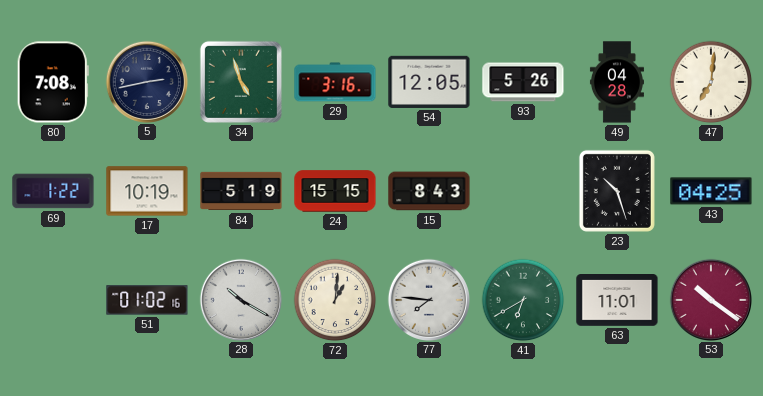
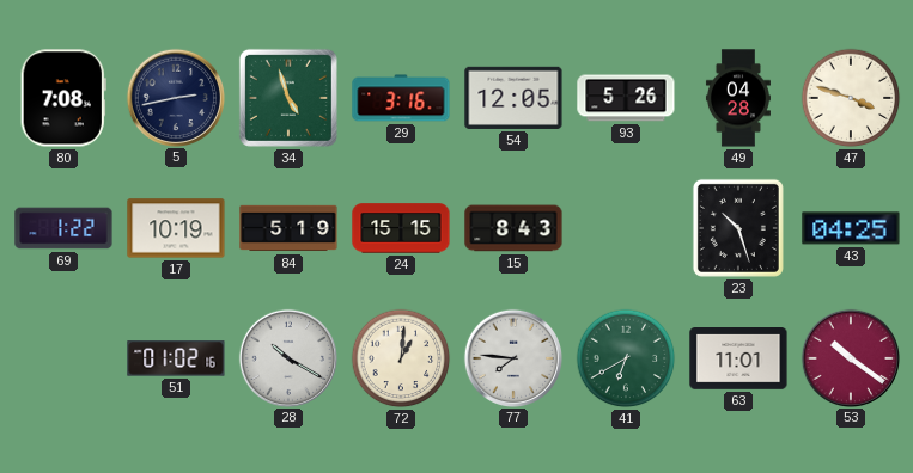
47: 7:01 -> 3:48
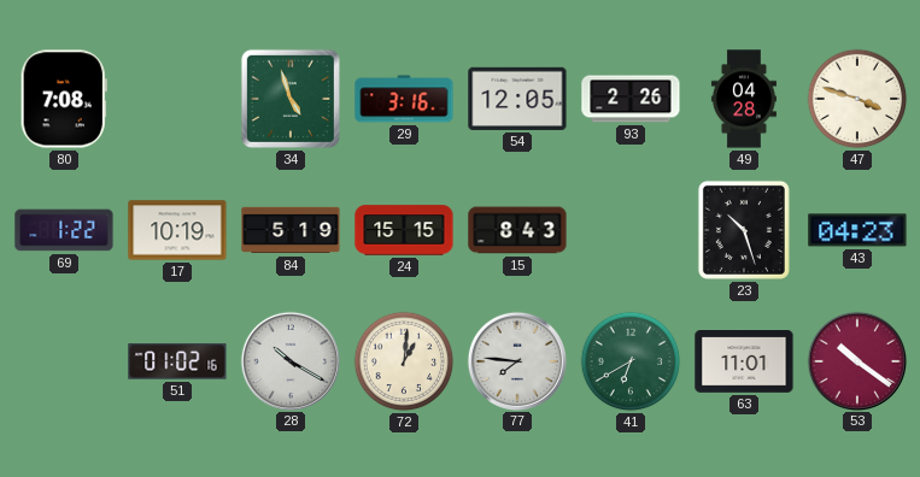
5: 2:43 -> none
93: 5:26 -> 2:26
43: 04:25 -> 04:23
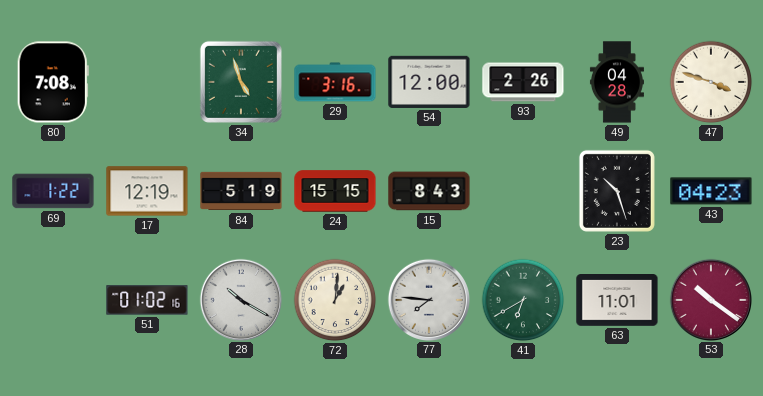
54: 12:05 -> 12:00
17: 10:19 -> 12:19
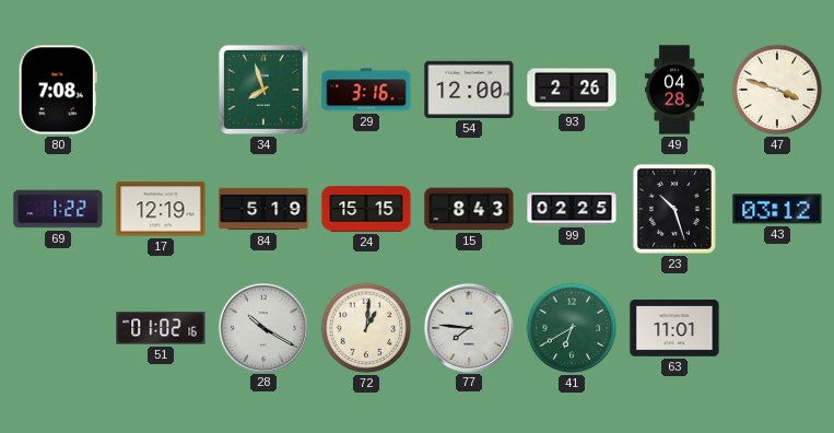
34: 4:57 -> 7:57
99: none -> 02:25
43: 04:23 -> 03:12
53: 10:21 -> none
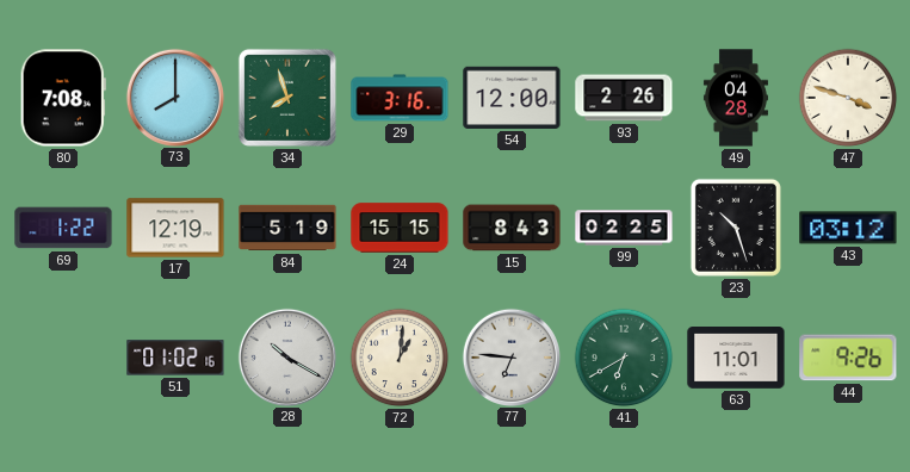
73: none -> 8:00
77: 7:46 -> 6:46
44: none -> 9:26
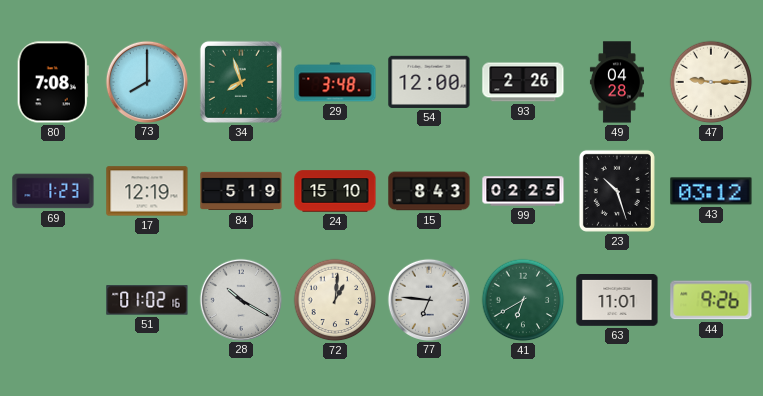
29: 3:16 -> 3:48
47: 3:48 -> 9:15
69: 1:22 -> 1:23
24: 15:15 -> 15:10
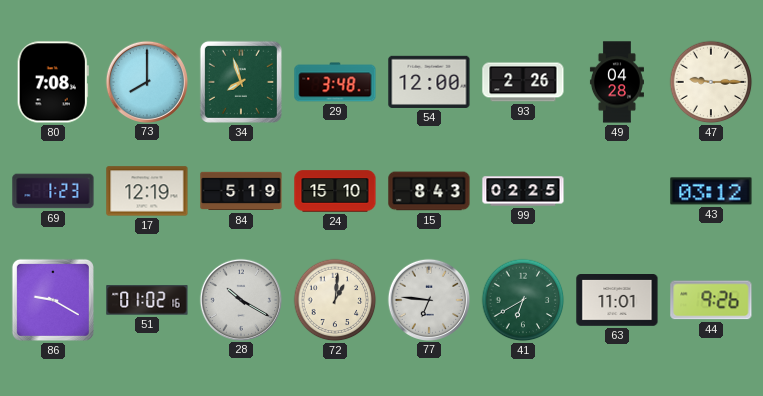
23: 10:27 -> none
86: none -> 9:20
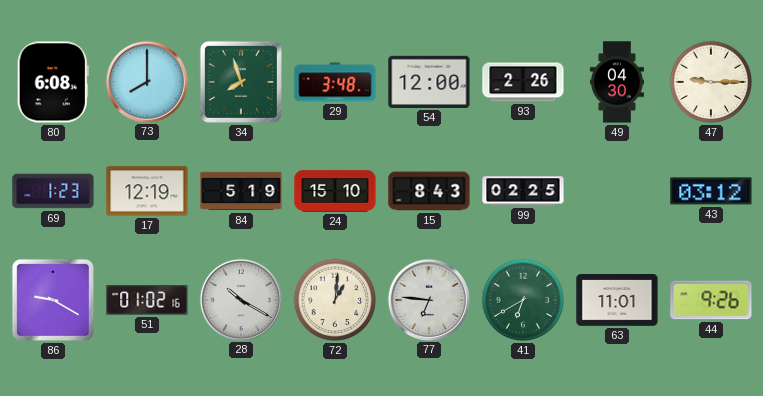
80: 7:08 -> 6:08
49: 04:28 -> 04:30
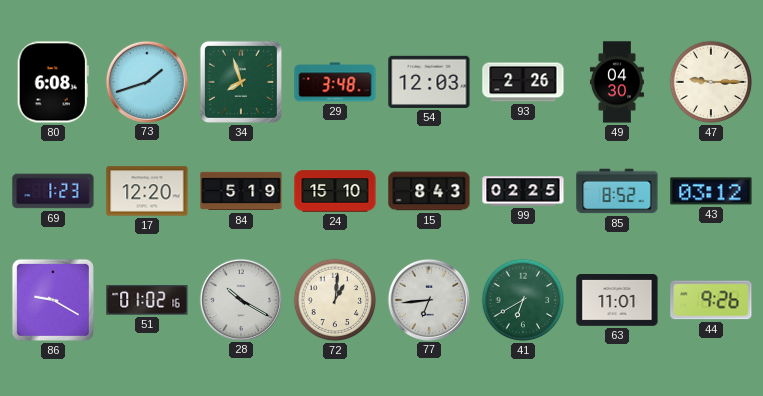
73: 8:00 -> 1:42
54: 12:00 -> 12:03
17: 12:19 -> 12:20
85: none -> 8:52
77: 6:46 -> 6:44
